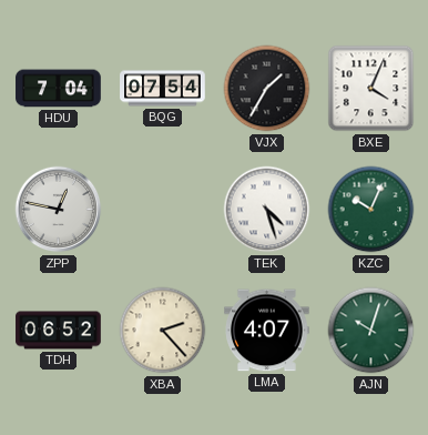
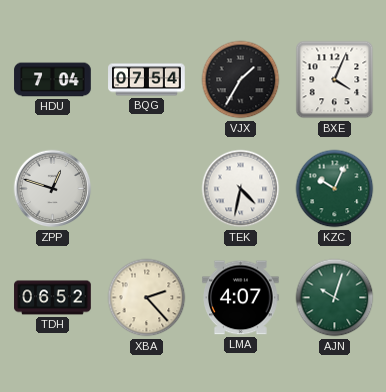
ZPP: 12:47 -> 12:48
TEK: 4:27 -> 4:32
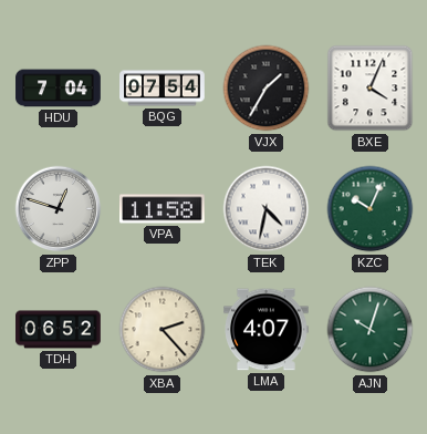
VPA: none -> 11:58
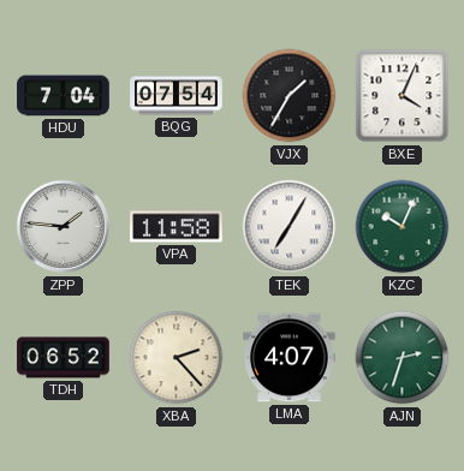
ZPP: 12:48 -> 1:46
TEK: 4:32 -> 7:05
AJN: 10:03 -> 2:33
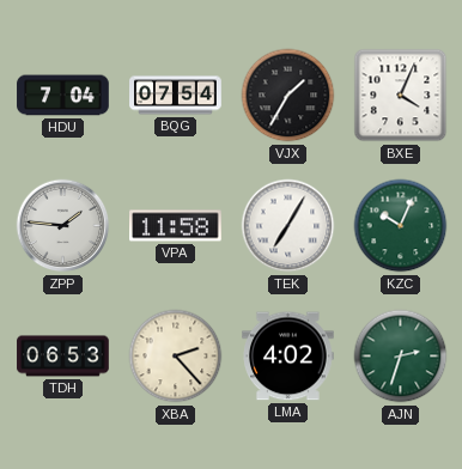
TDH: 06:52 -> 06:53
LMA: 4:07 -> 4:02
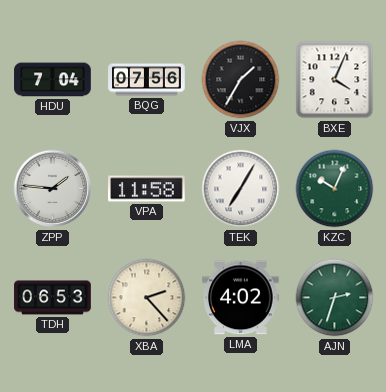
BQG: 07:54 -> 07:56
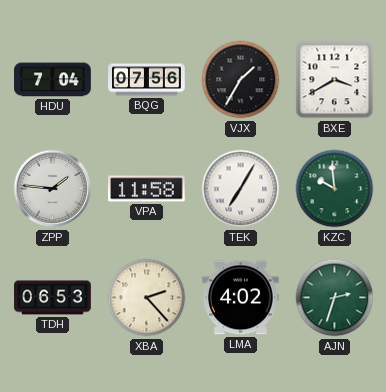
BXE: 4:04 -> 3:40
KZC: 10:04 -> 9:59
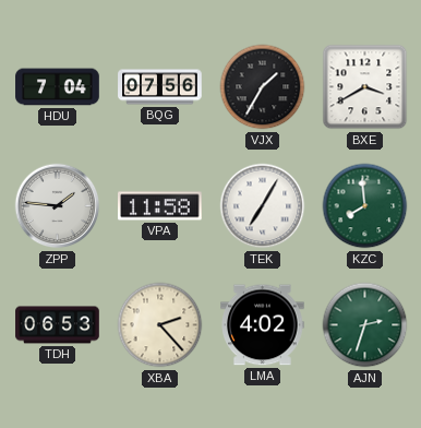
KZC: 9:59 -> 7:59
